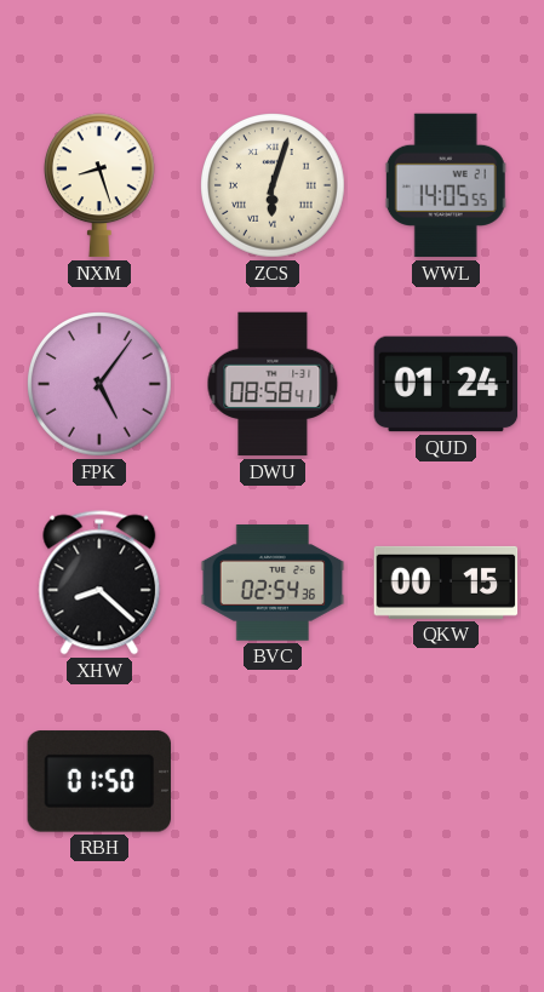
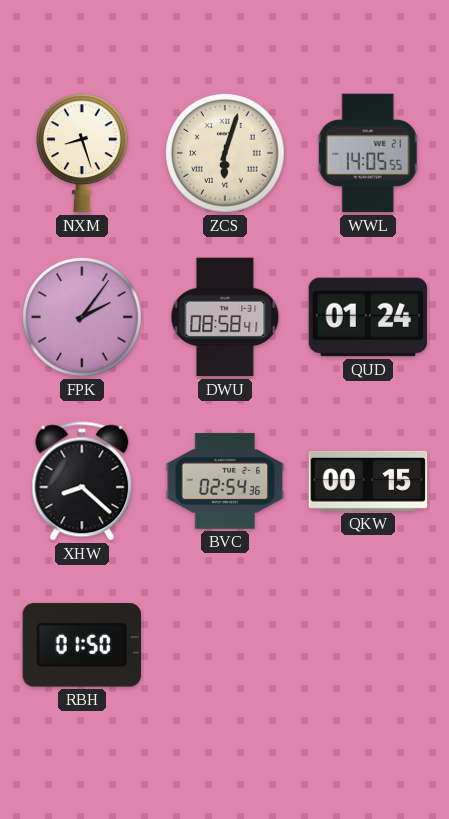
FPK: 5:06 -> 2:06
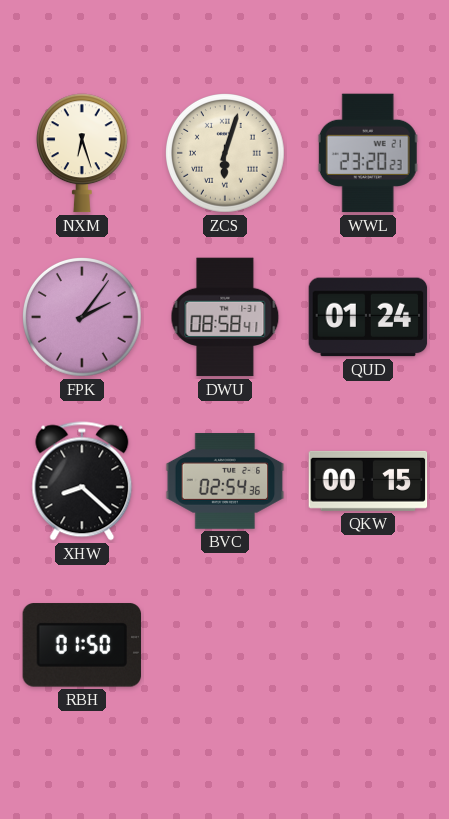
NXM: 8:27 -> 6:27
WWL: 14:05 -> 23:20
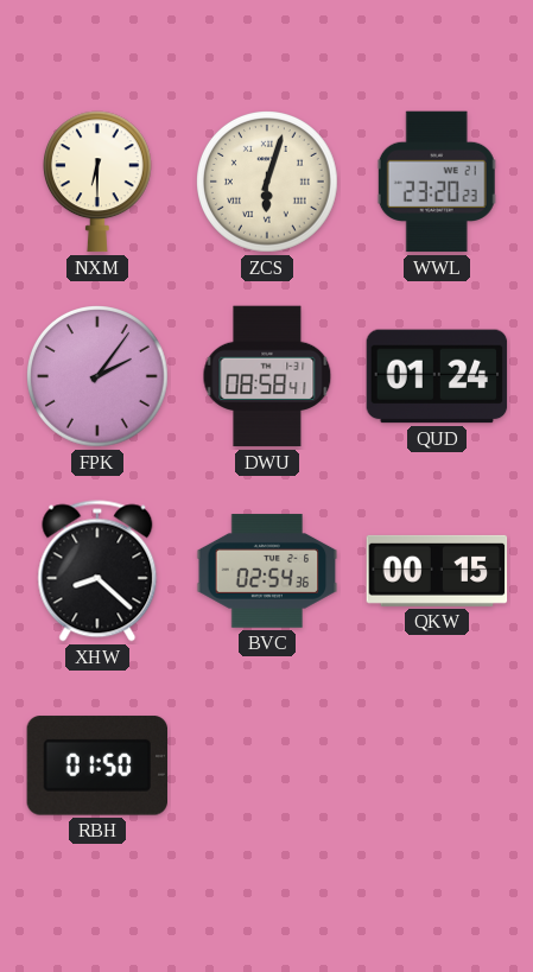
NXM: 6:27 -> 6:30
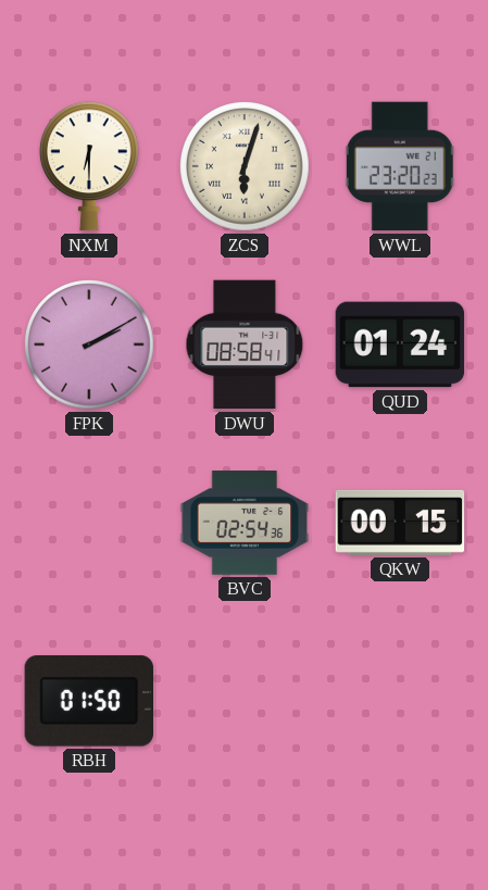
FPK: 2:06 -> 2:10
XHW: 8:22 -> none
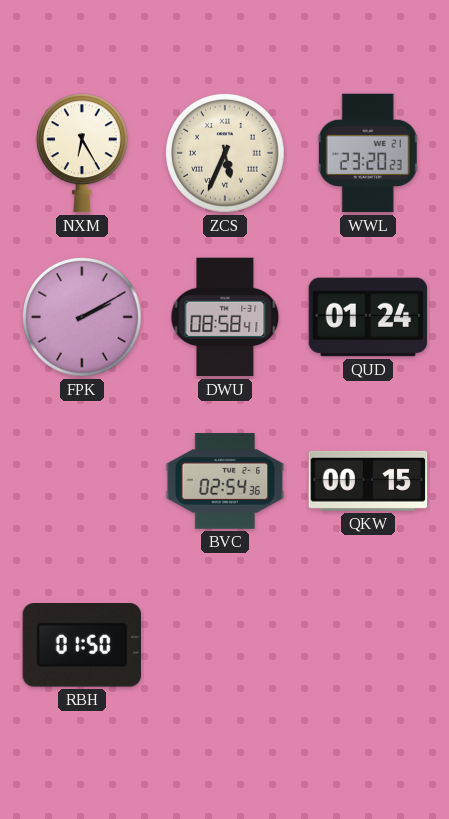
NXM: 6:30 -> 6:25
ZCS: 6:03 -> 5:34
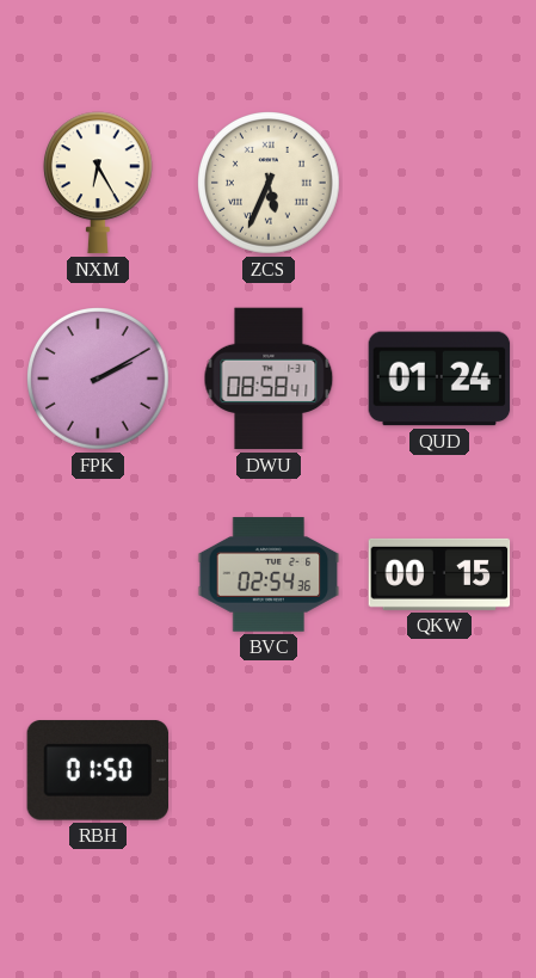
WWL: 23:20 -> none
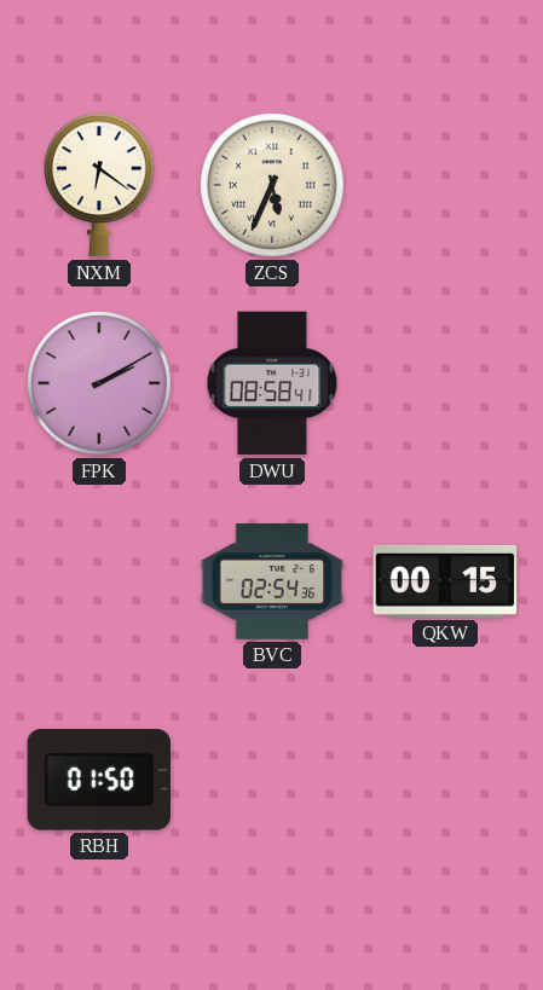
NXM: 6:25 -> 6:21
QUD: 01:24 -> none
